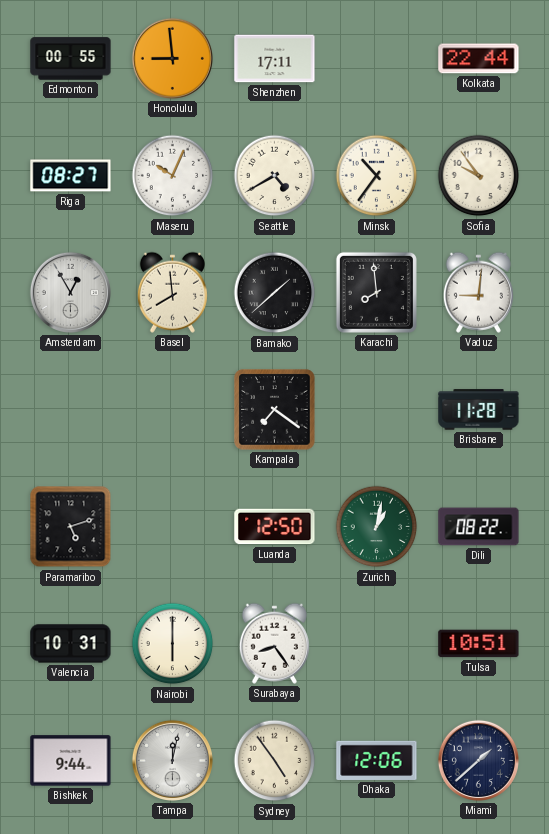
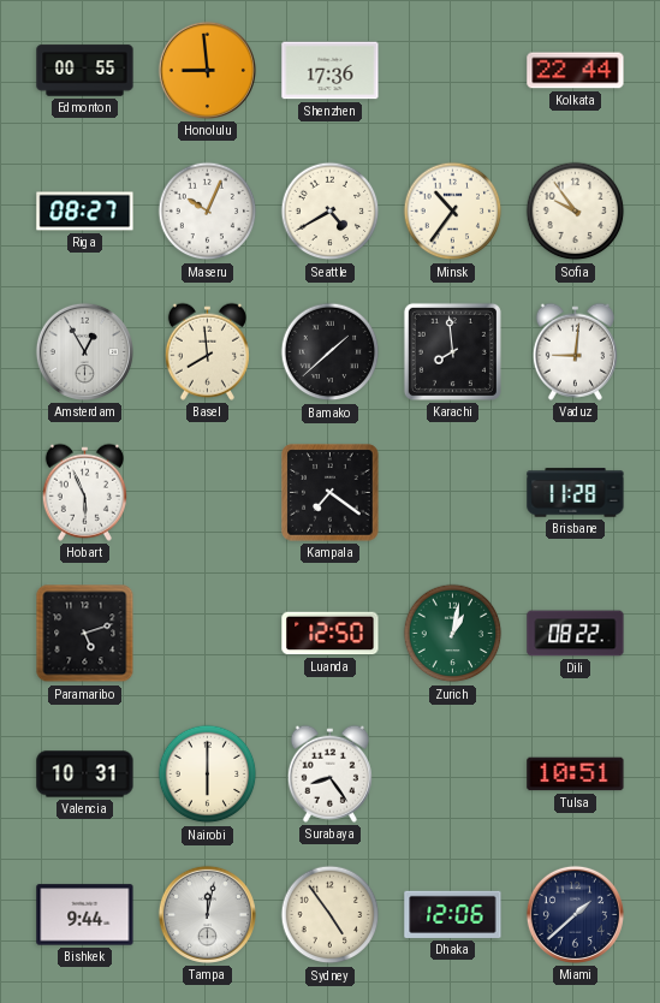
Shenzhen: 17:11 -> 17:36
Hobart: none -> 5:56
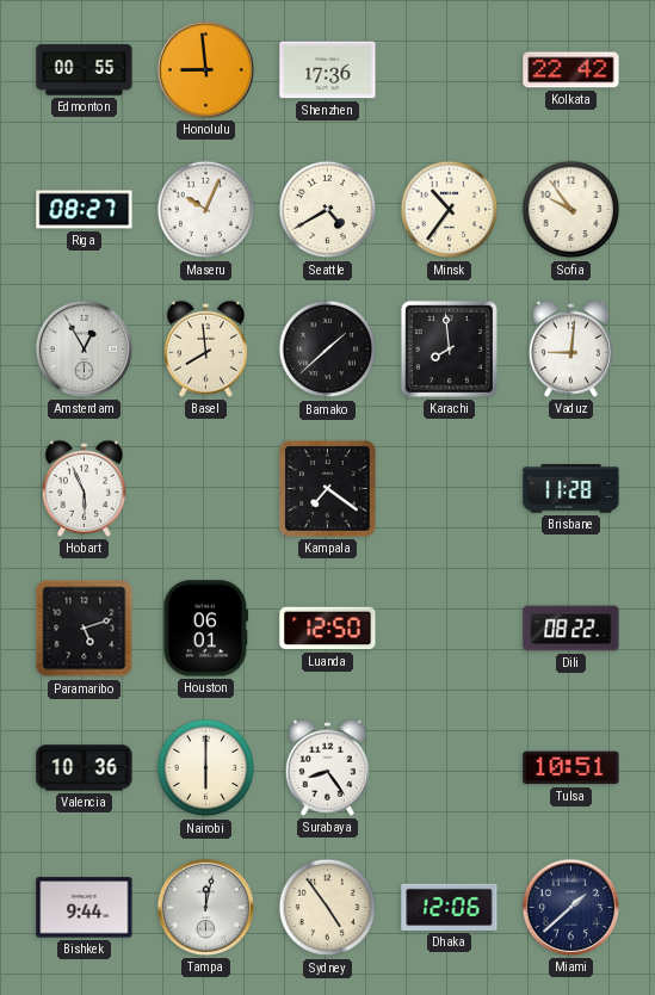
Kolkata: 22:44 -> 22:42
Houston: none -> 06:01
Zurich: 1:02 -> none
Valencia: 10:31 -> 10:36
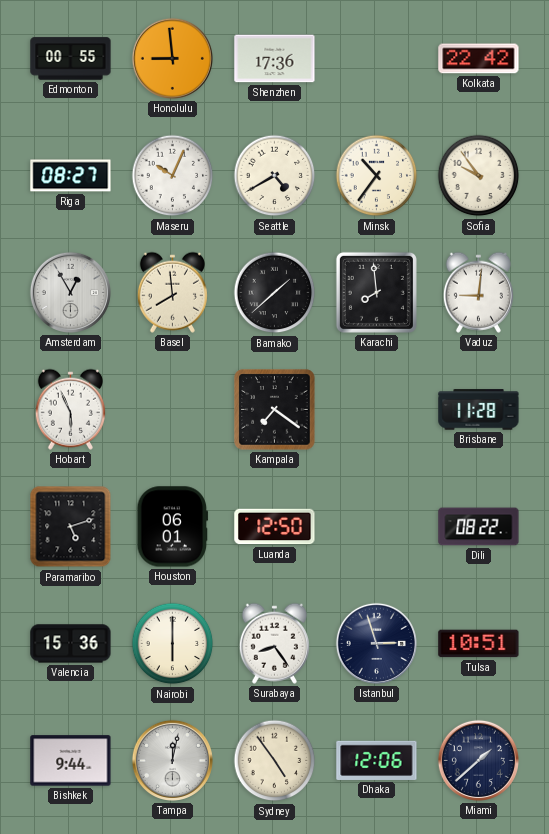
Valencia: 10:36 -> 15:36
Istanbul: none -> 2:57
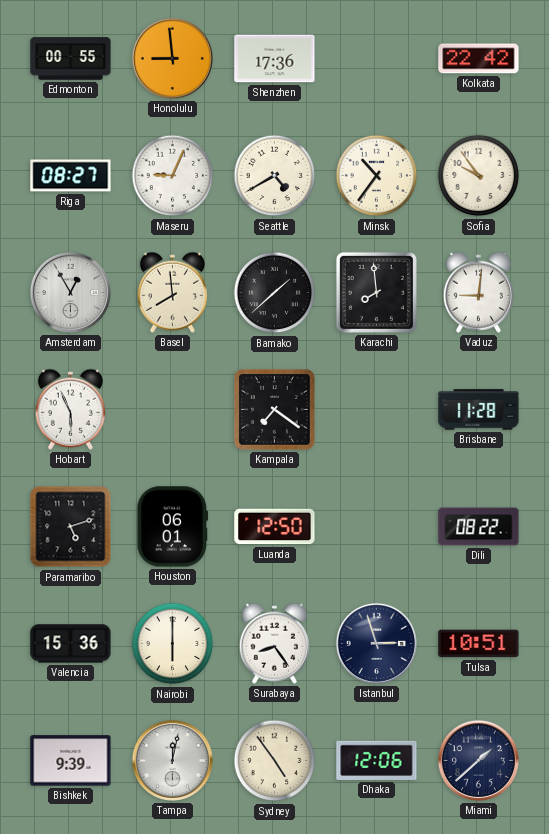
Maseru: 10:04 -> 9:04
Bishkek: 9:44 -> 9:39
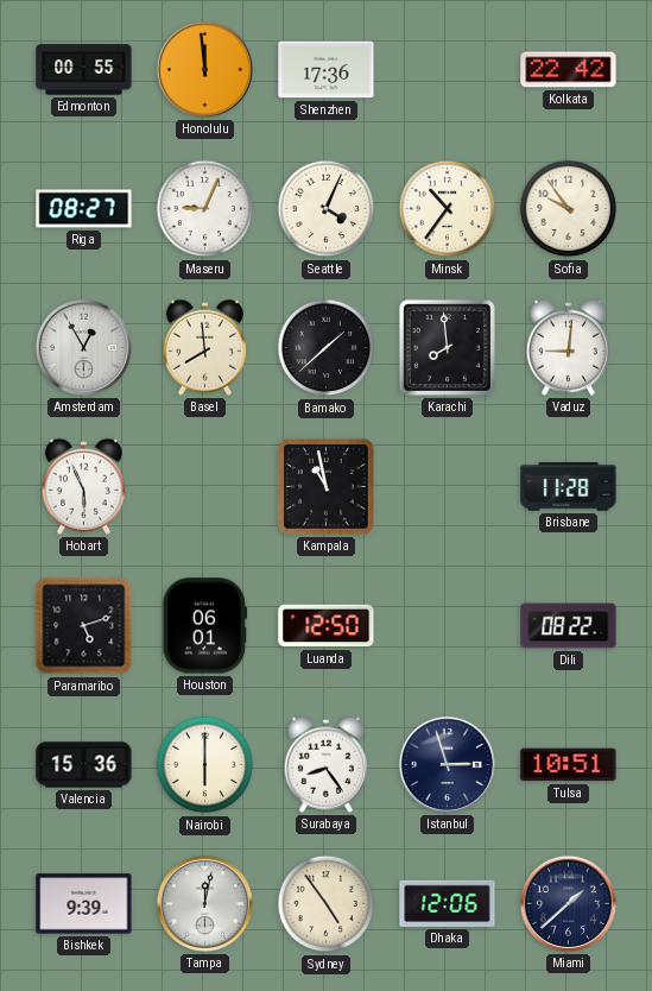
Honolulu: 8:59 -> 11:59
Seattle: 4:40 -> 4:04
Kampala: 7:21 -> 10:58
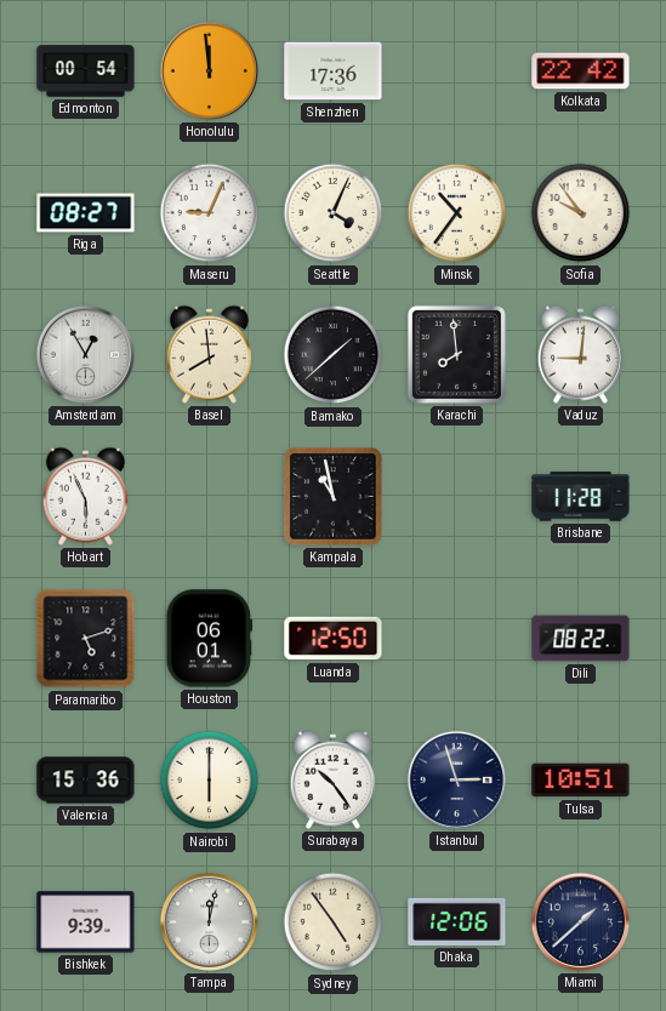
Edmonton: 00:55 -> 00:54
Surabaya: 8:24 -> 10:24
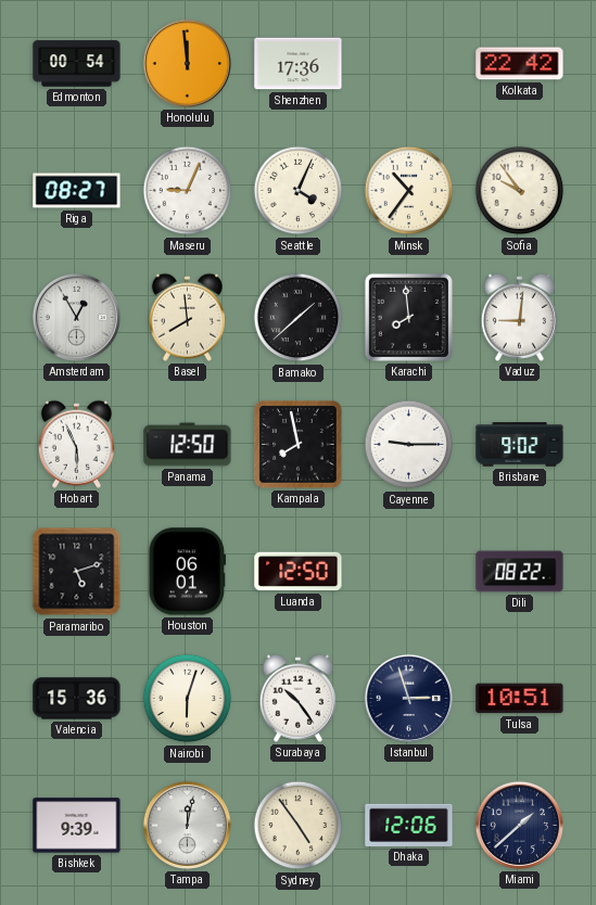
Panama: none -> 12:50
Kampala: 10:58 -> 7:58
Cayenne: none -> 9:15
Brisbane: 11:28 -> 9:02
Nairobi: 6:00 -> 6:03
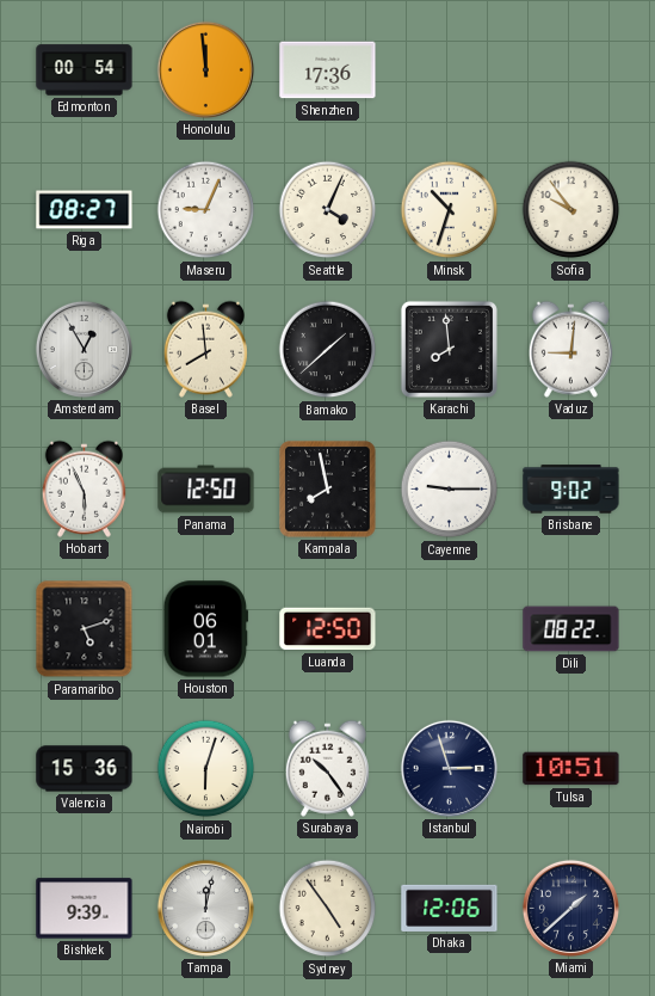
Kolkata: 22:42 -> none
Minsk: 10:36 -> 10:33
